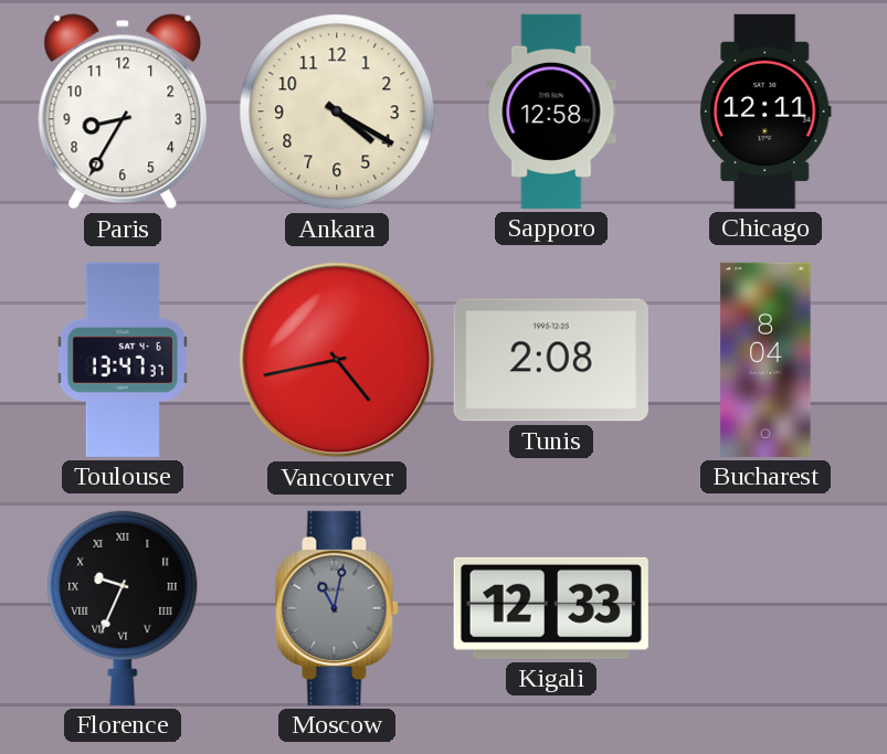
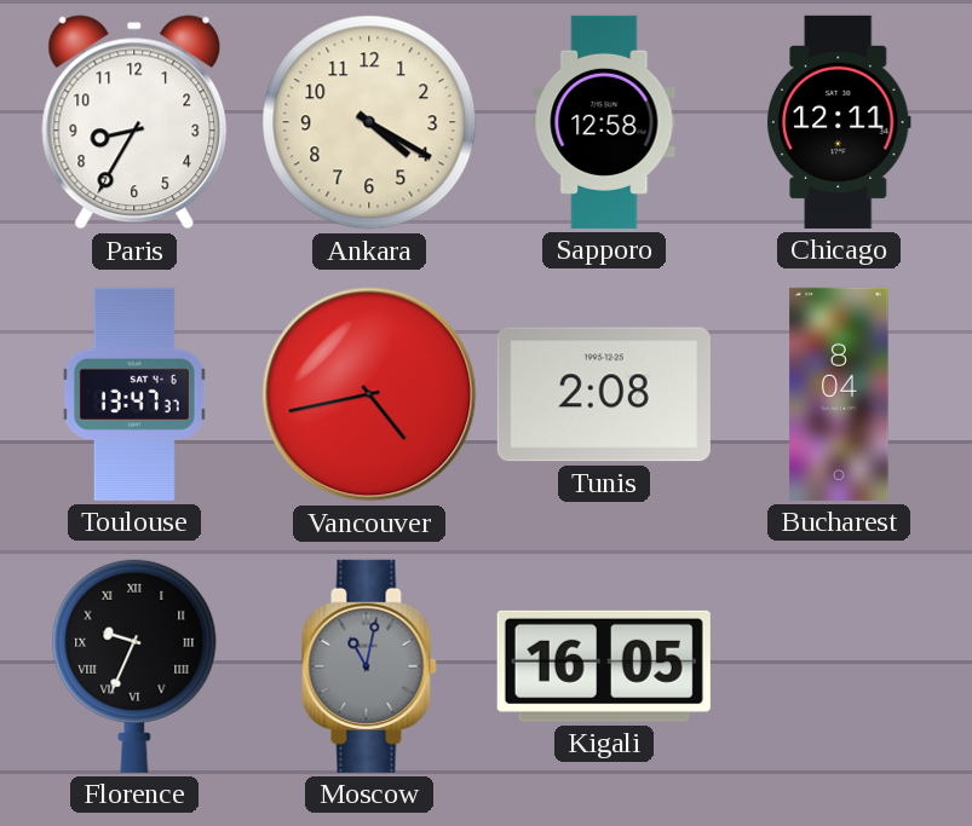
Kigali: 12:33 -> 16:05
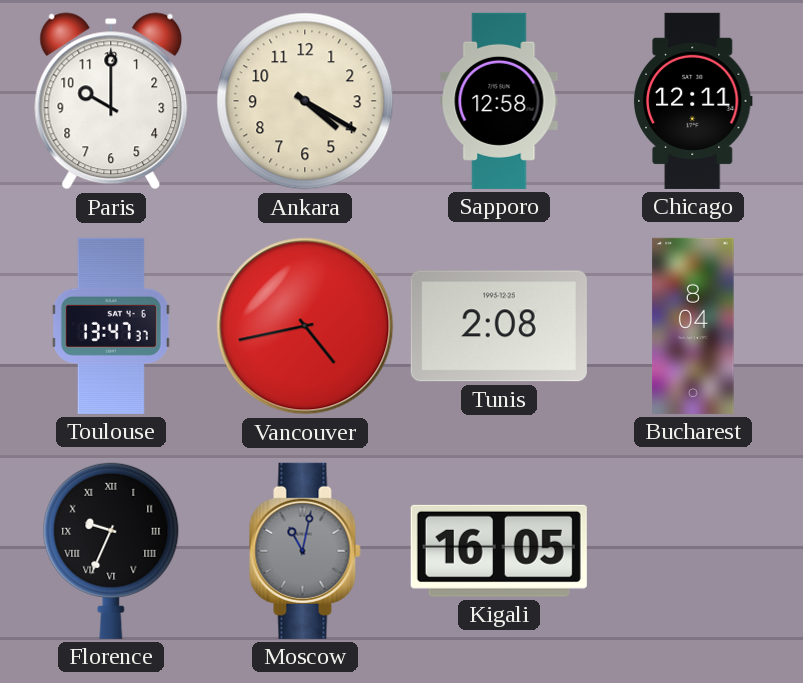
Paris: 8:35 -> 10:00
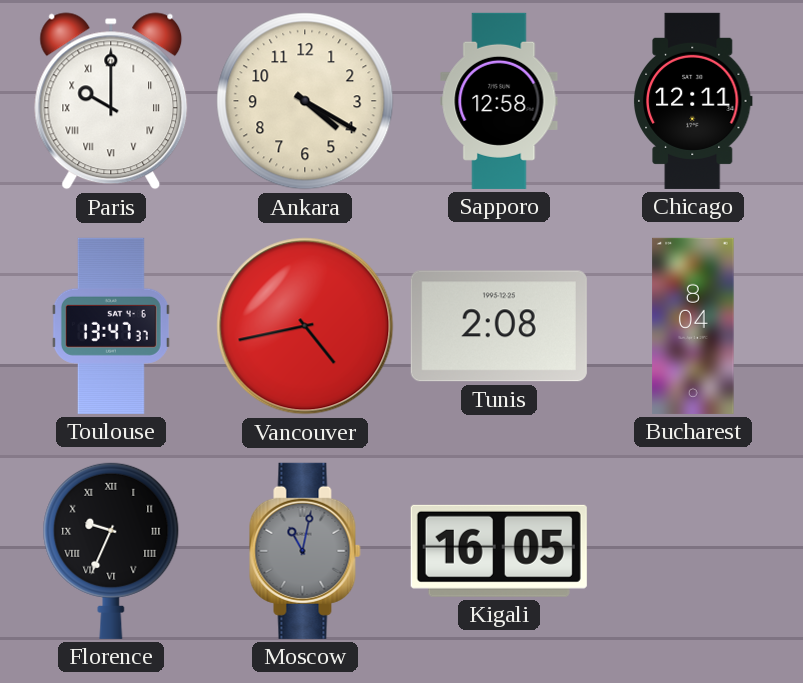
Paris numerals: Arabic -> Roman
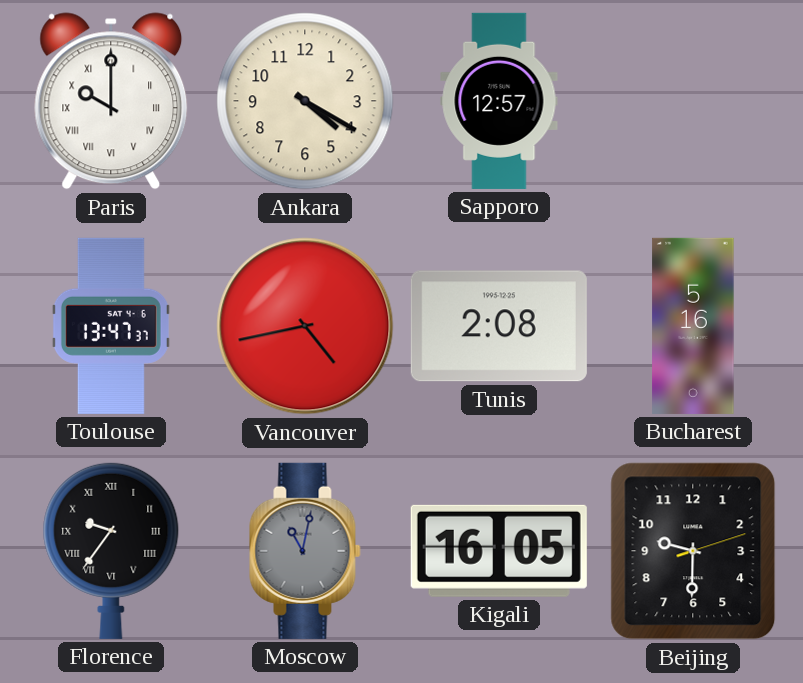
Sapporo: 12:58 -> 12:57
Chicago: 12:11 -> none
Bucharest: 8:04 -> 5:16
Florence: 9:34 -> 9:36
Beijing: none -> 9:30
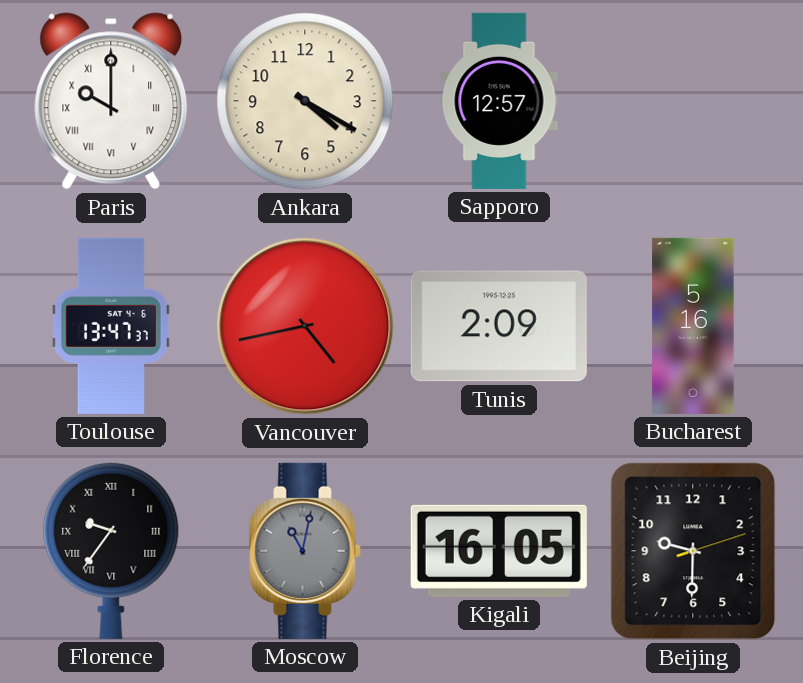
Tunis: 2:08 -> 2:09
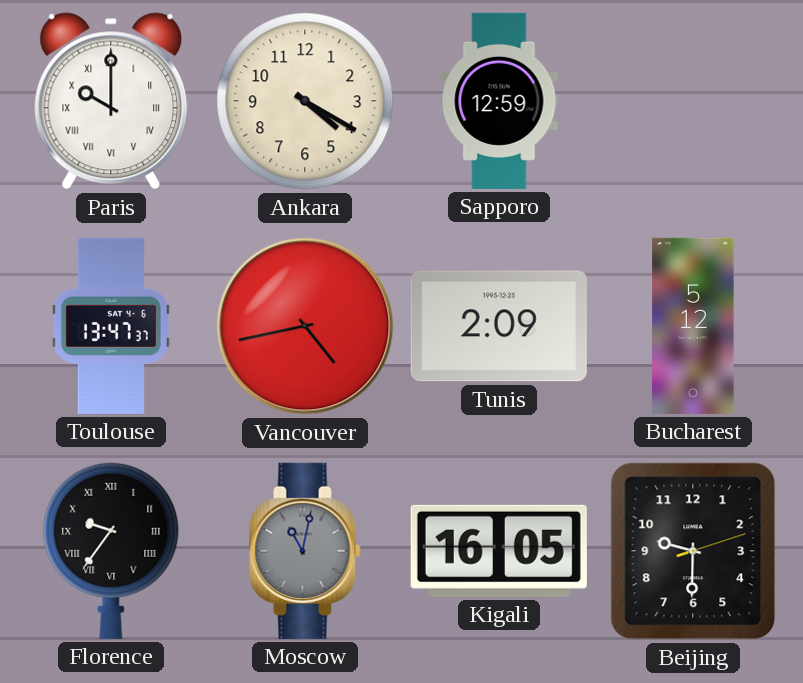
Sapporo: 12:57 -> 12:59
Bucharest: 5:16 -> 5:12
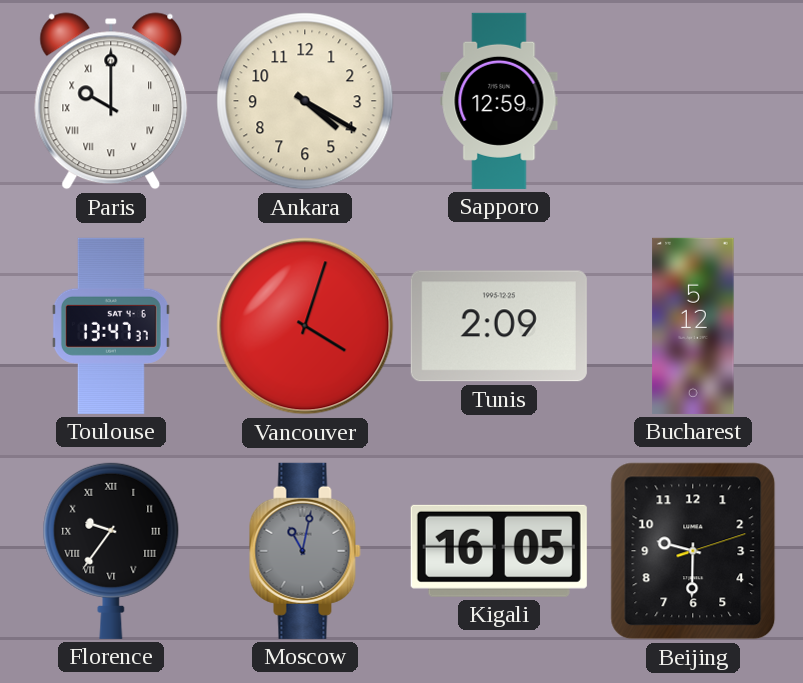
Vancouver: 4:43 -> 4:03
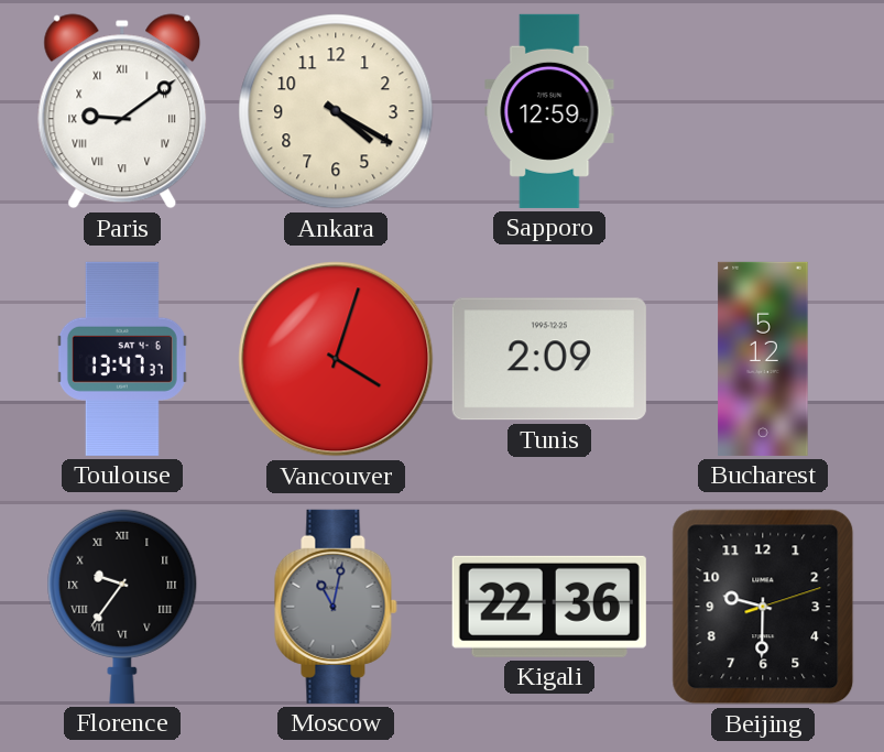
Paris: 10:00 -> 9:09
Kigali: 16:05 -> 22:36
